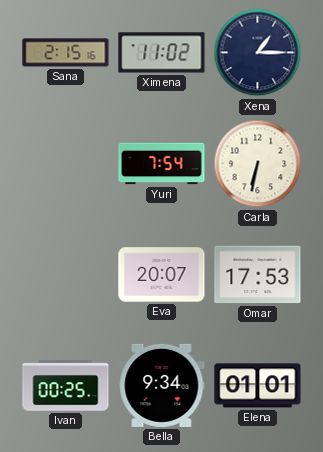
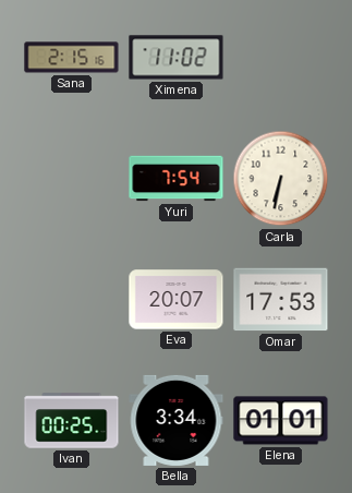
Xena: 1:15 -> none
Bella: 9:34 -> 3:34
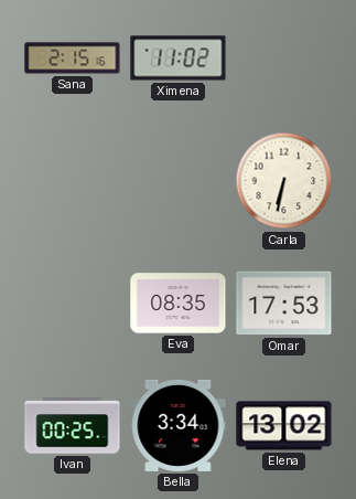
Yuri: 7:54 -> none
Eva: 20:07 -> 08:35
Elena: 01:01 -> 13:02
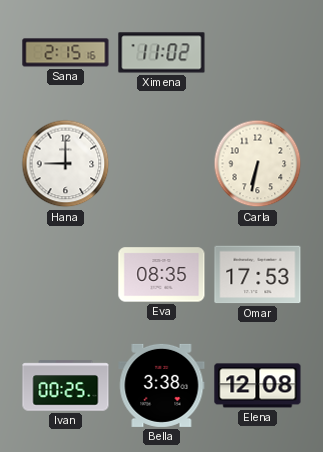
Hana: none -> 9:00
Bella: 3:34 -> 3:38
Elena: 13:02 -> 12:08
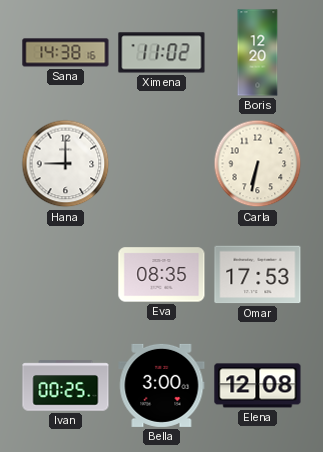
Sana: 2:15 -> 14:38
Boris: none -> 12:20
Bella: 3:38 -> 3:00
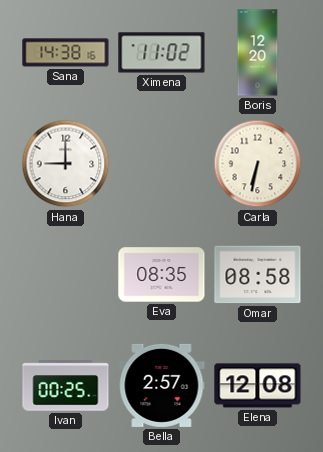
Omar: 17:53 -> 08:58
Bella: 3:00 -> 2:57
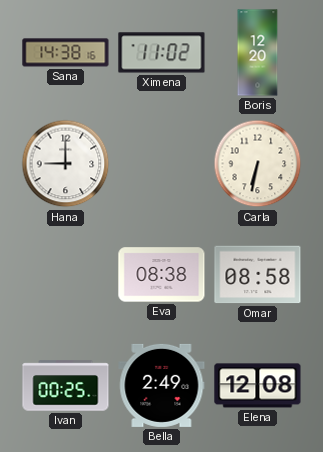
Eva: 08:35 -> 08:38
Bella: 2:57 -> 2:49
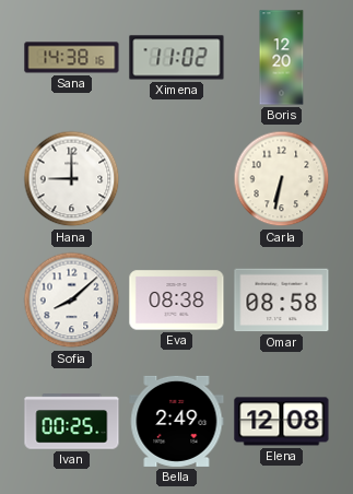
Sofia: none -> 8:08
